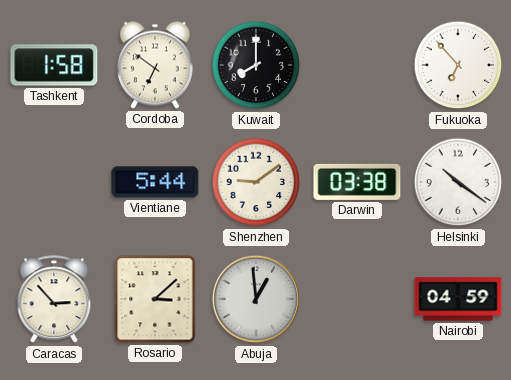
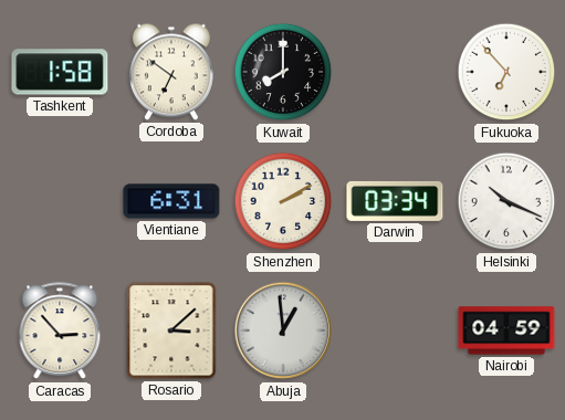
Vientiane: 5:44 -> 6:31
Shenzhen: 9:09 -> 2:10
Darwin: 03:38 -> 03:34
Helsinki: 10:21 -> 10:19
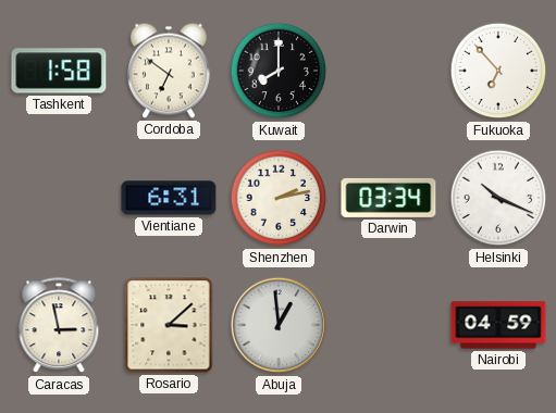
Shenzhen: 2:10 -> 2:13
Caracas: 2:53 -> 2:58
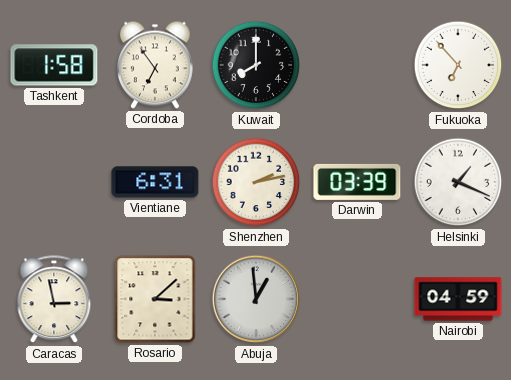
Cordoba: 6:51 -> 6:54
Darwin: 03:34 -> 03:39
Helsinki: 10:19 -> 1:19
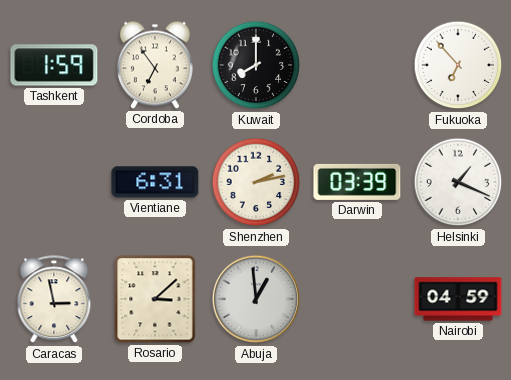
Tashkent: 1:58 -> 1:59
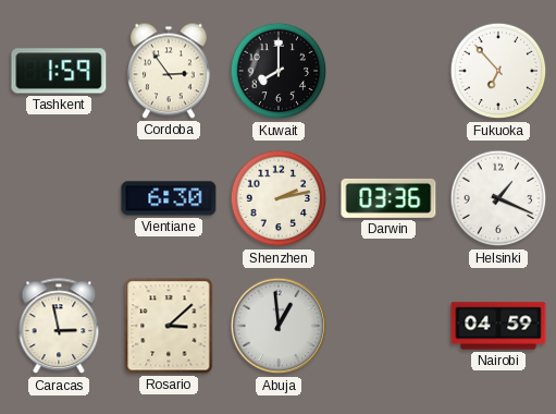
Cordoba: 6:54 -> 2:54
Vientiane: 6:31 -> 6:30
Darwin: 03:39 -> 03:36
